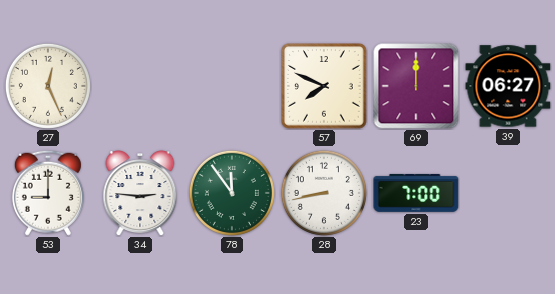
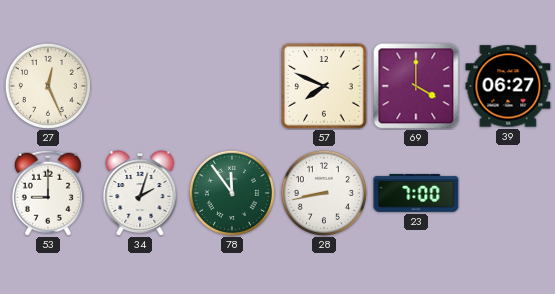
69: 12:00 -> 4:00
34: 2:46 -> 2:03
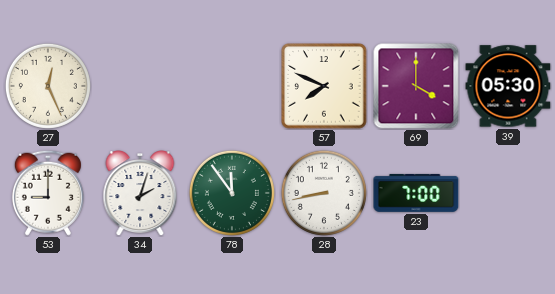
39: 06:27 -> 05:30
